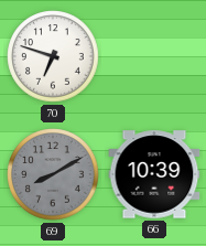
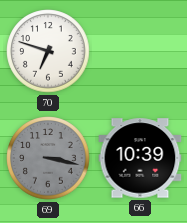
69: 8:10 -> 3:17
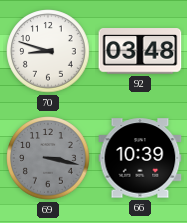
70: 6:48 -> 8:48
92: none -> 03:48
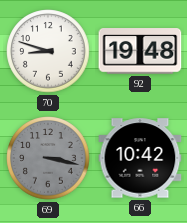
92: 03:48 -> 19:48
66: 10:39 -> 10:42
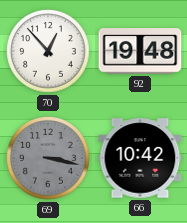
70: 8:48 -> 12:53
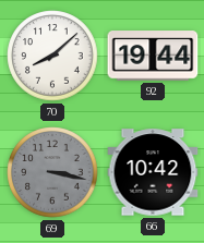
70: 12:53 -> 8:08
92: 19:48 -> 19:44
